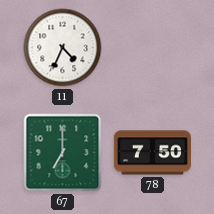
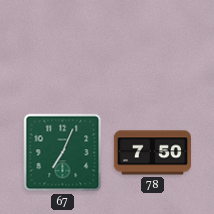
11: 4:34 -> none
67: 7:00 -> 7:04
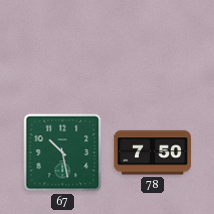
67: 7:04 -> 10:28
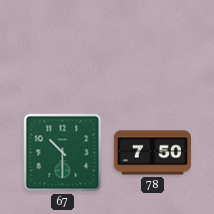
67: 10:28 -> 10:30
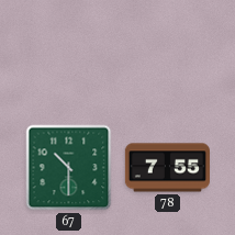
78: 7:50 -> 7:55
